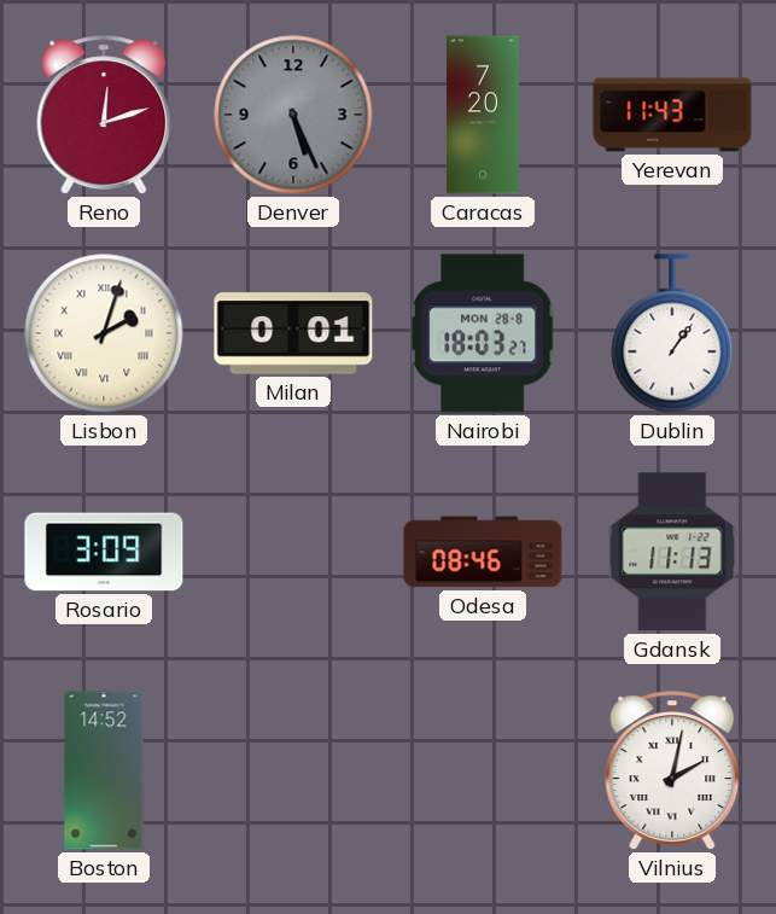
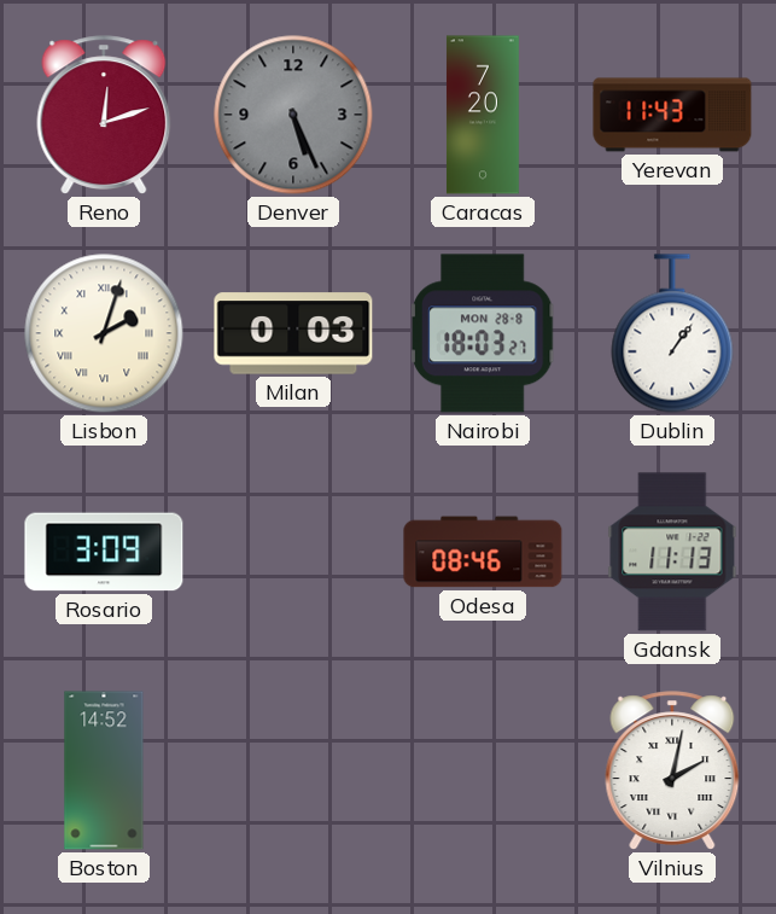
Milan: 0:01 -> 0:03
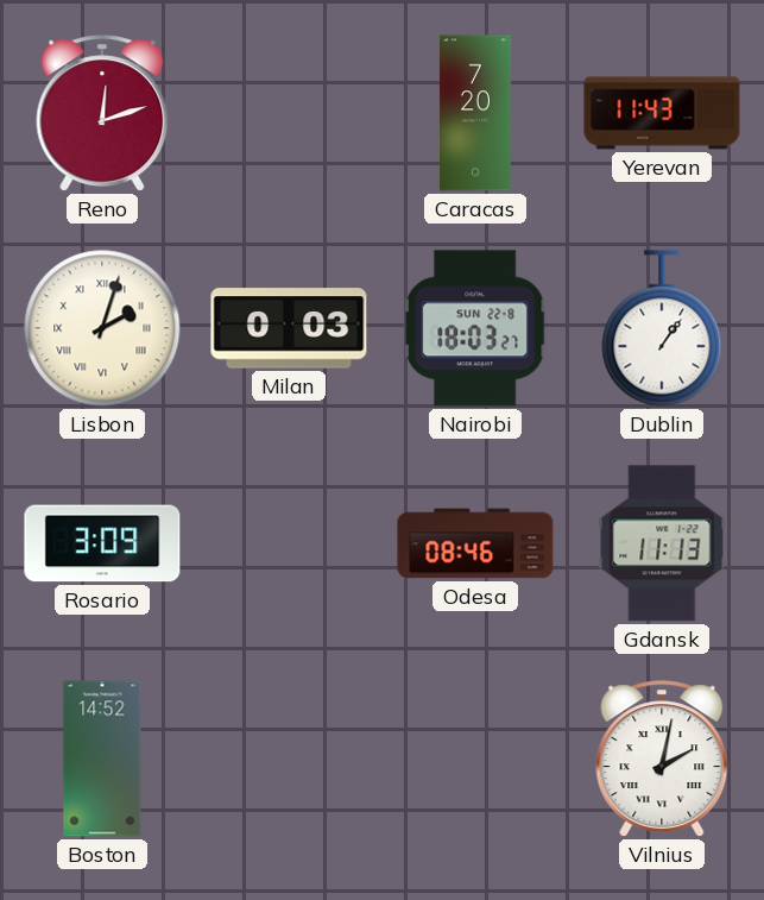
Denver: 5:26 -> none
Nairobi date: MON 28-8 -> SUN 22-8
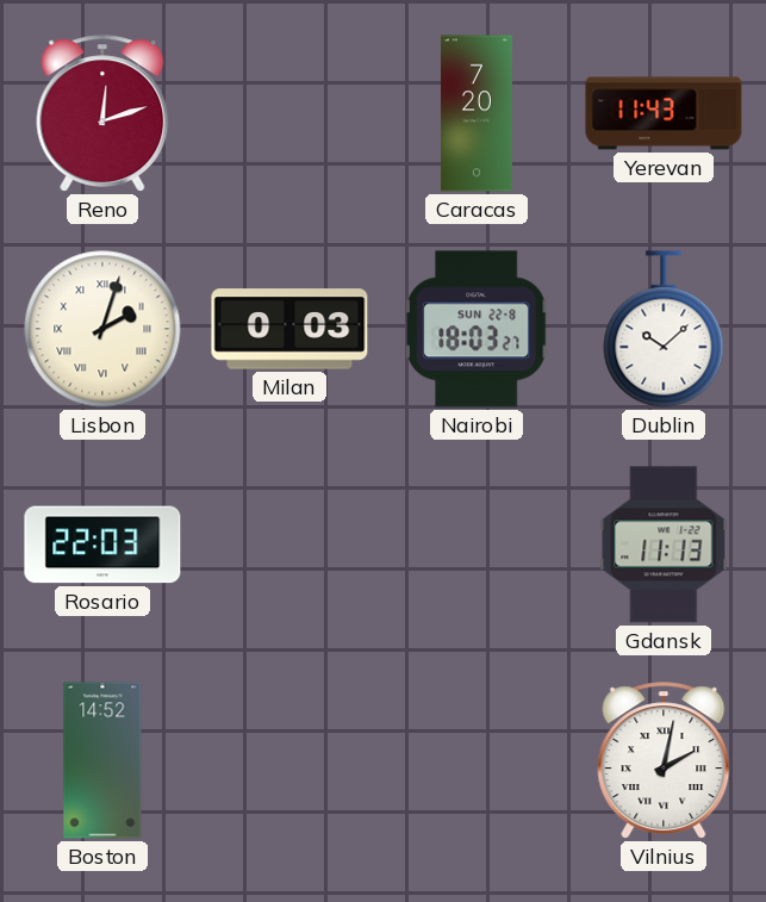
Dublin: 1:06 -> 10:08
Rosario: 3:09 -> 22:03
Odesa: 08:46 -> none
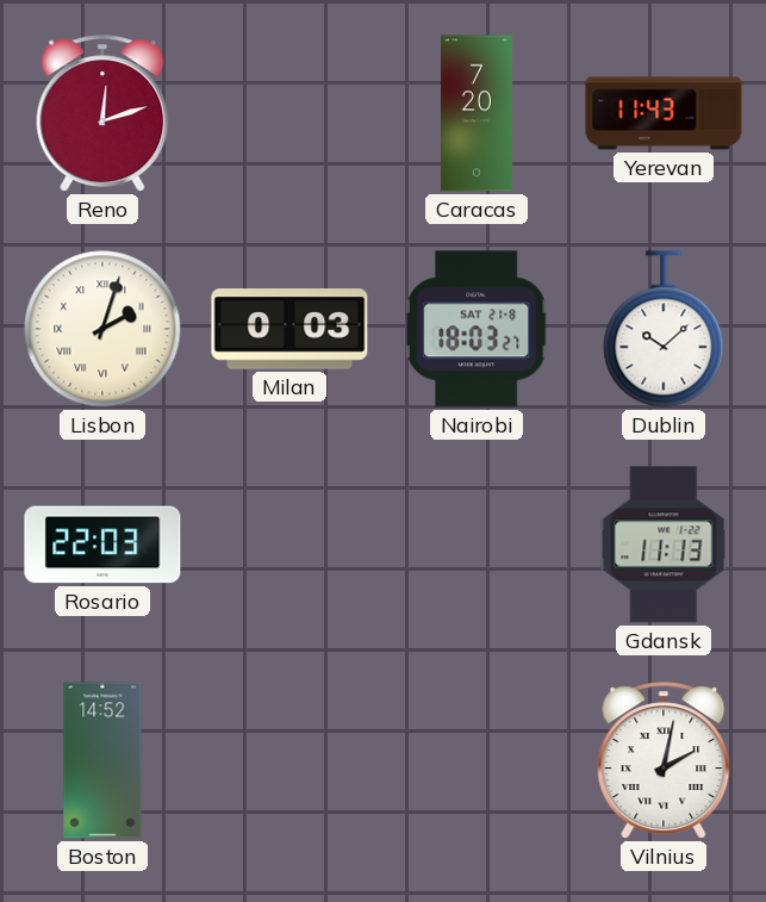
Nairobi date: SUN 22-8 -> SAT 21-8
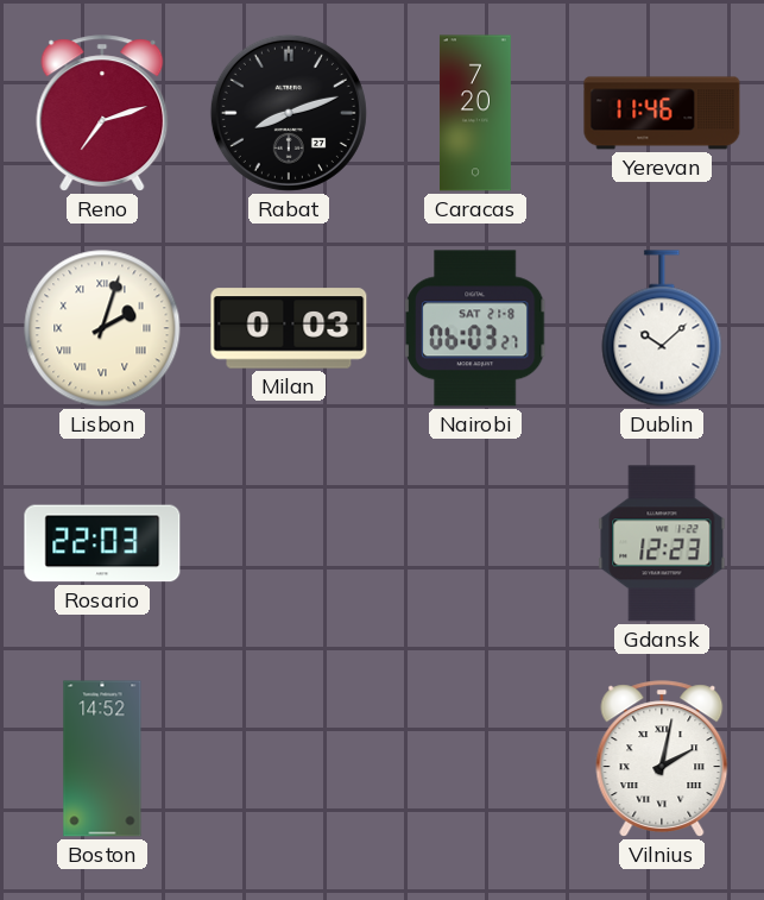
Reno: 12:12 -> 7:12
Rabat: none -> 8:12
Yerevan: 11:43 -> 11:46
Nairobi: 18:03 -> 06:03
Gdansk: 11:13 -> 12:23
